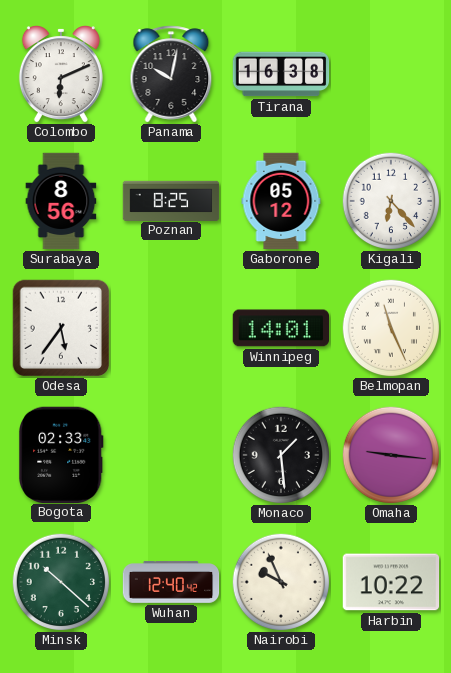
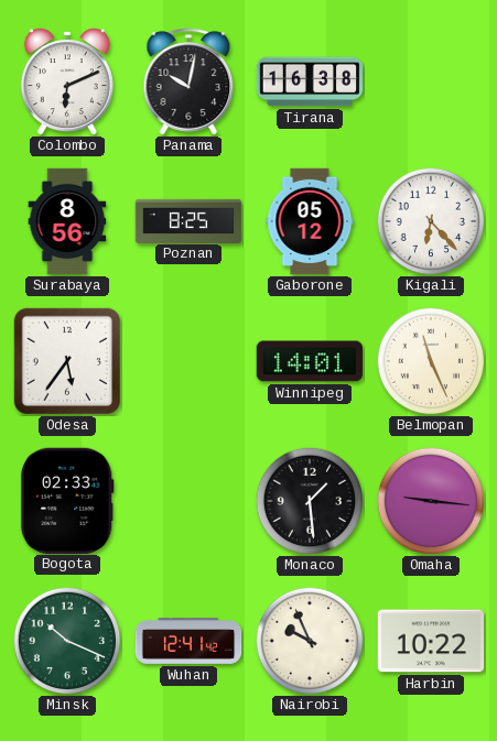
Minsk: 10:22 -> 10:19
Wuhan: 12:40 -> 12:41
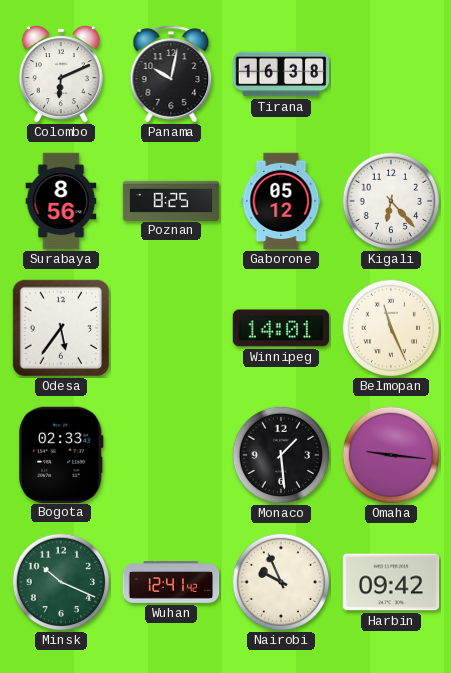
Harbin: 10:22 -> 09:42
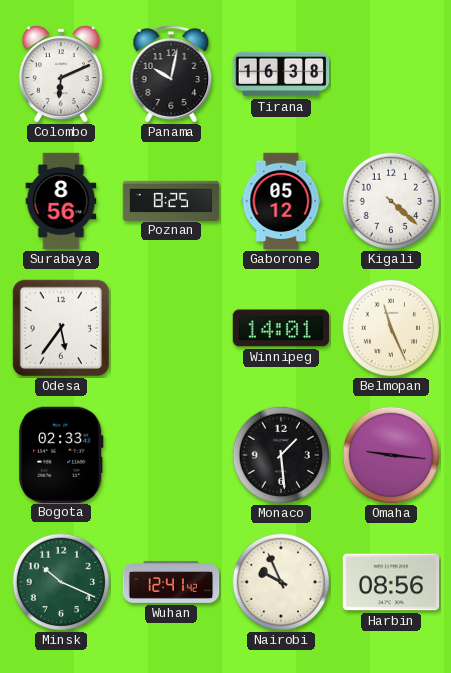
Kigali: 6:23 -> 4:22
Harbin: 09:42 -> 08:56
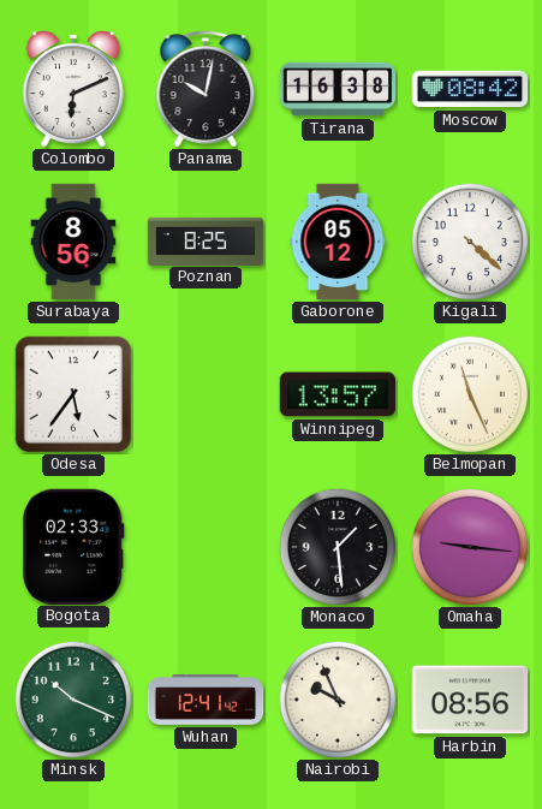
Moscow: none -> 08:42
Winnipeg: 14:01 -> 13:57
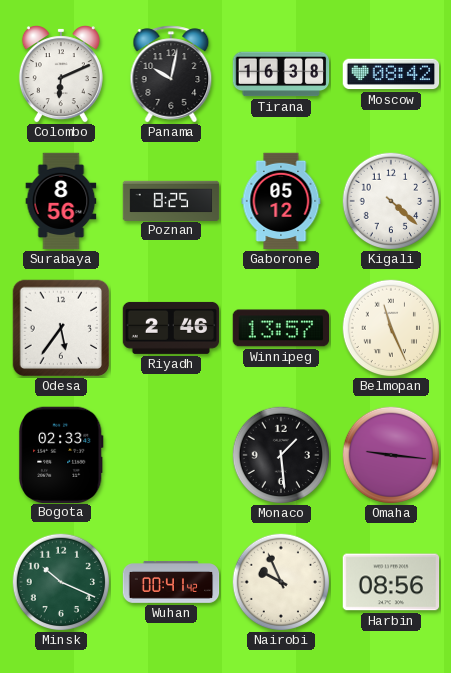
Riyadh: none -> 2:46
Wuhan: 12:41 -> 00:41
